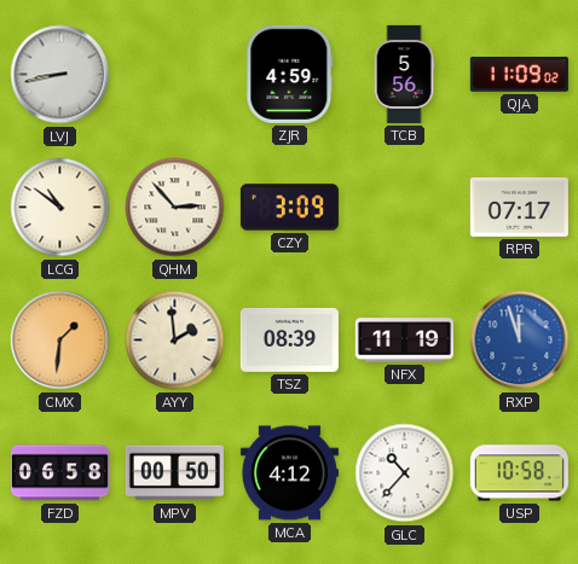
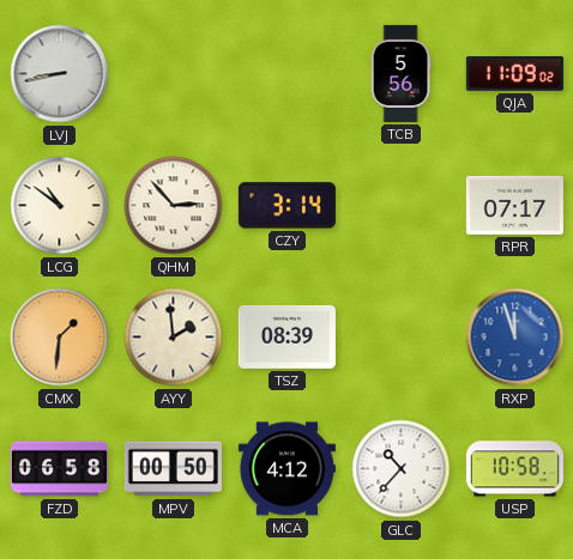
ZJR: 4:59 -> none
CZY: 3:09 -> 3:14
NFX: 11:19 -> none
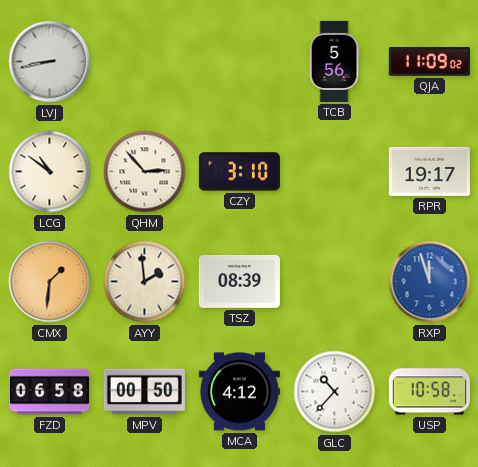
CZY: 3:14 -> 3:10
RPR: 07:17 -> 19:17
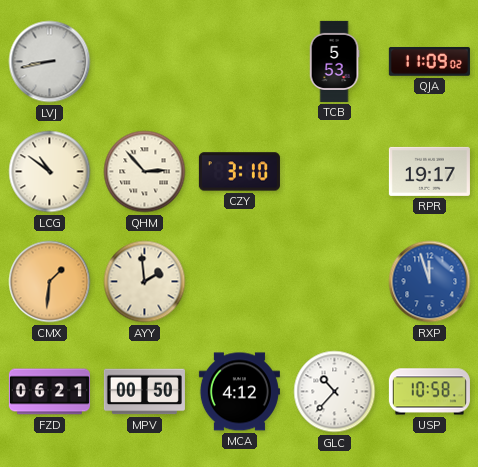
TCB: 5:56 -> 5:53
TSZ: 08:39 -> none
FZD: 06:58 -> 06:21
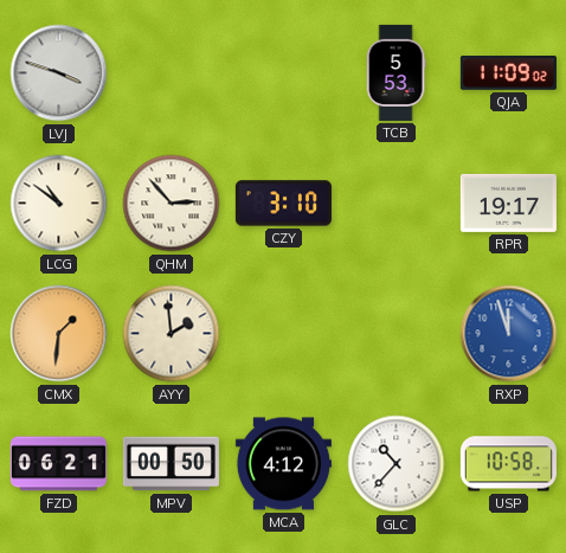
LVJ: 8:43 -> 3:48
